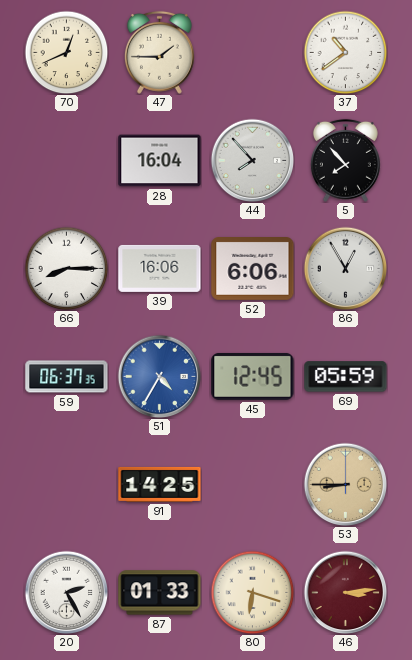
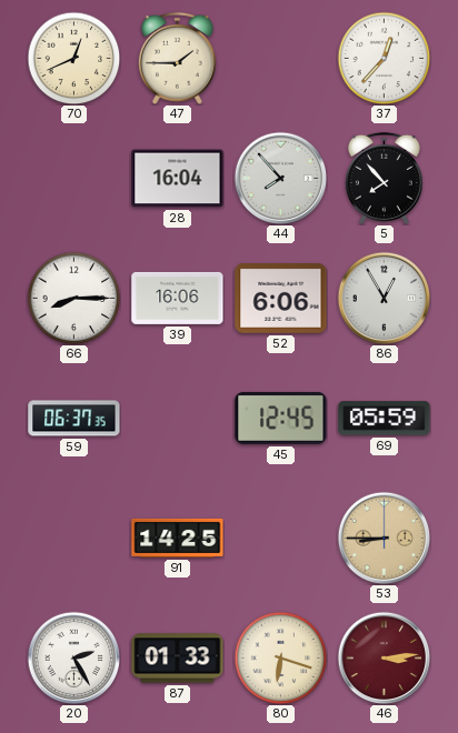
37: 10:39 -> 12:37
51: 4:35 -> none
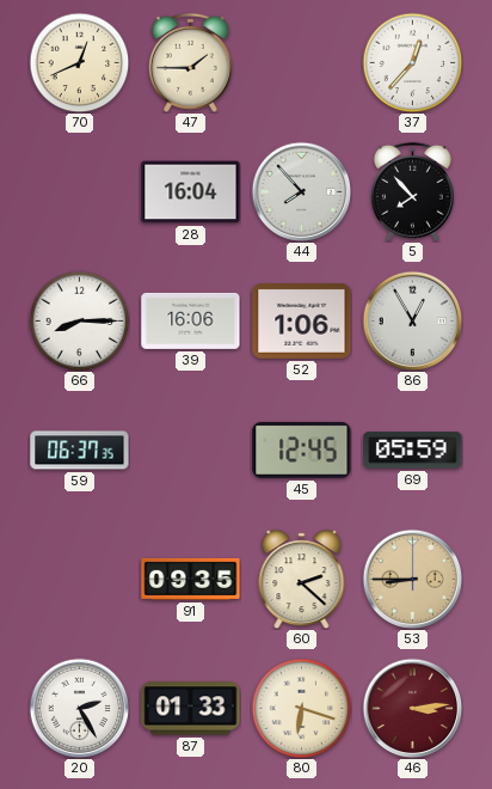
52: 6:06 -> 1:06
91: 14:25 -> 09:35
60: none -> 2:22
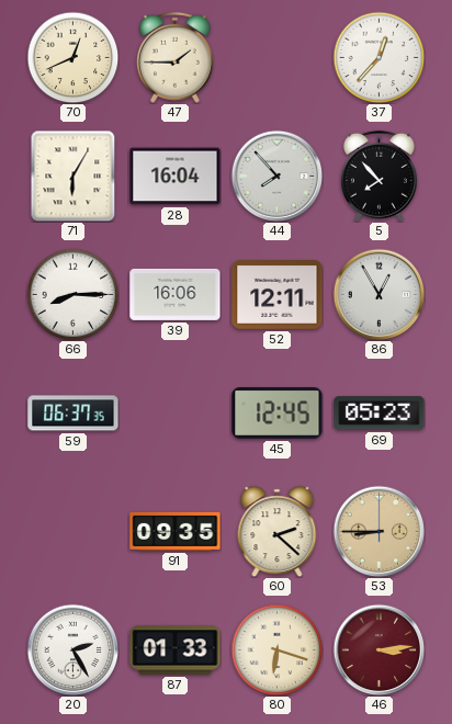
71: none -> 6:05
52: 1:06 -> 12:11
69: 05:59 -> 05:23
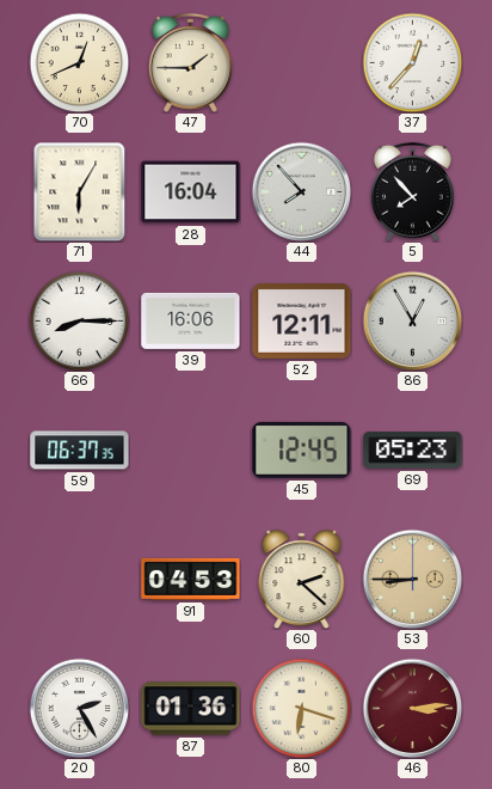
91: 09:35 -> 04:53
87: 01:33 -> 01:36
